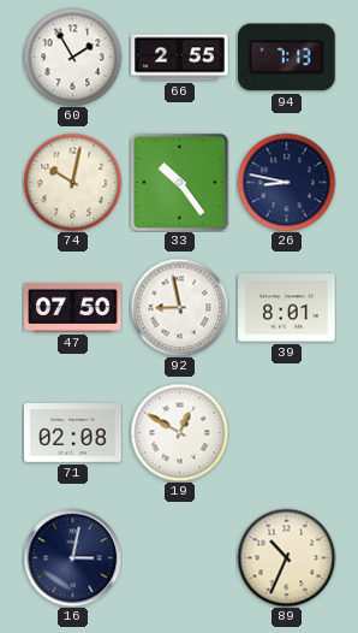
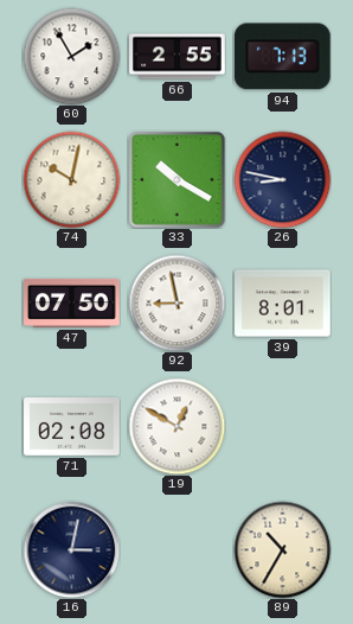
33: 10:24 -> 10:20
89: 10:34 -> 10:35
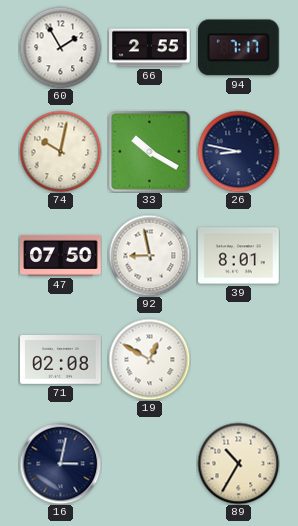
94: 7:13 -> 7:17
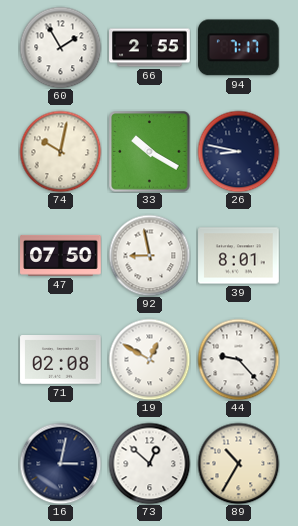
44: none -> 9:23
73: none -> 12:52
